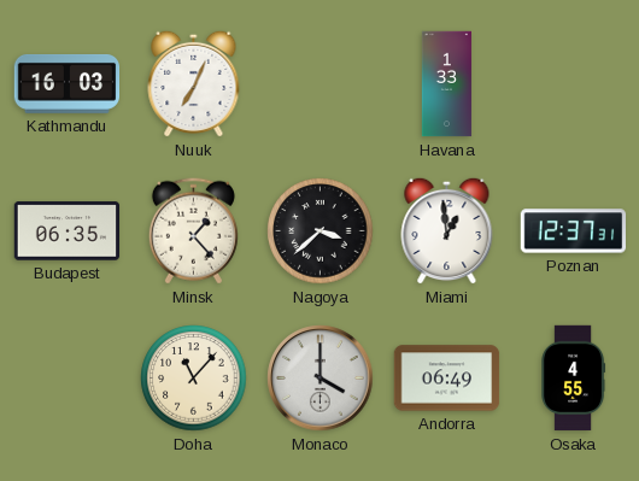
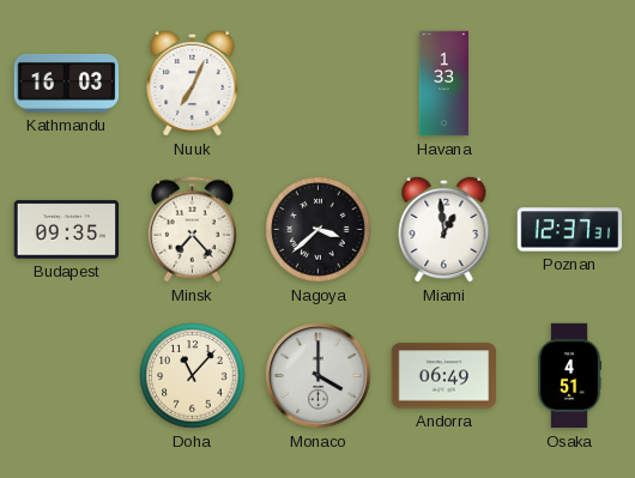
Budapest: 06:35 -> 09:35
Minsk: 1:23 -> 7:23
Osaka: 4:55 -> 4:51
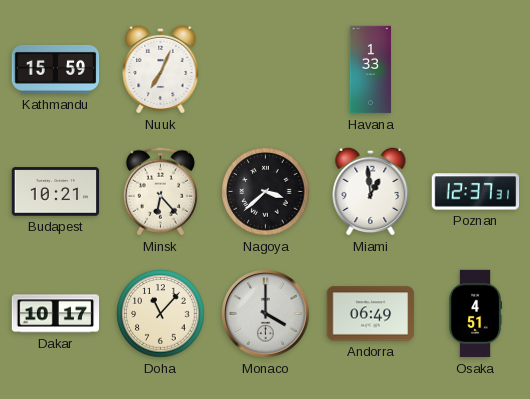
Kathmandu: 16:03 -> 15:59
Budapest: 09:35 -> 10:21
Minsk: 7:23 -> 6:23
Dakar: none -> 10:17
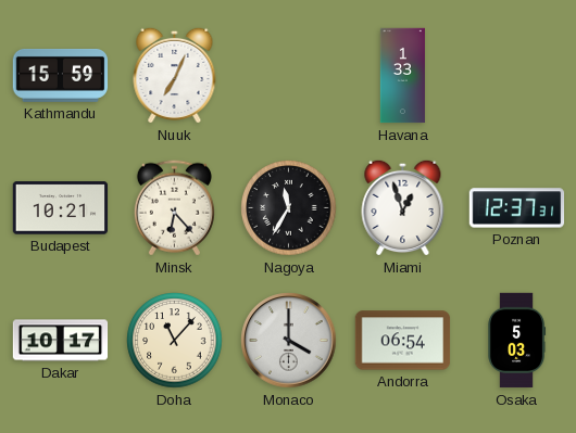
Nagoya: 3:38 -> 11:35
Miami: 12:59 -> 12:57
Andorra: 06:49 -> 06:54
Osaka: 4:51 -> 5:03
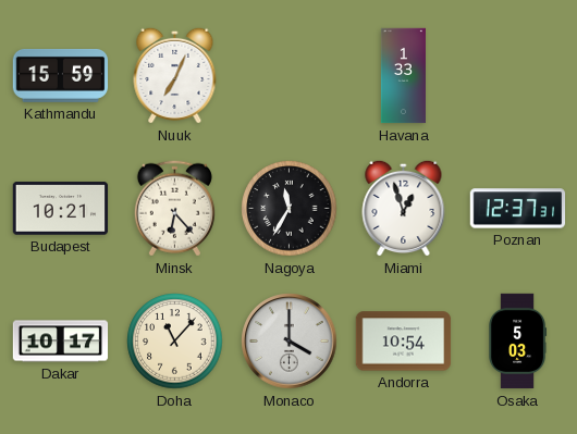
Andorra: 06:54 -> 10:54
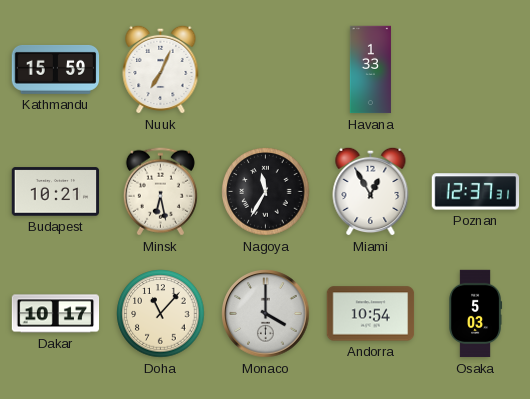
Minsk: 6:23 -> 6:28
Miami: 12:57 -> 12:55
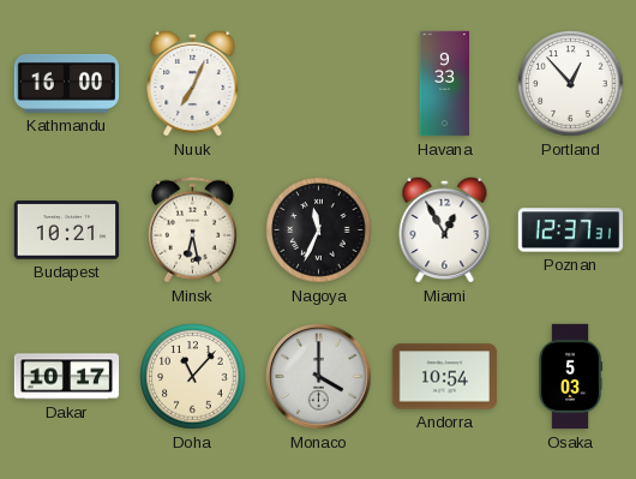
Kathmandu: 15:59 -> 16:00
Havana: 1:33 -> 9:33
Portland: none -> 12:53
Nagoya: 11:35 -> 11:34
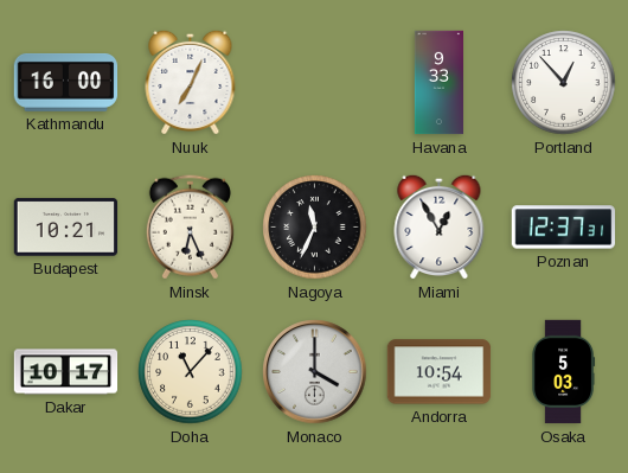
Minsk: 6:28 -> 6:26
